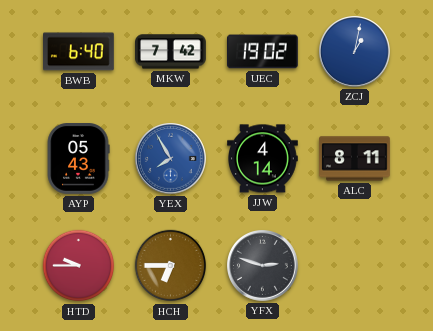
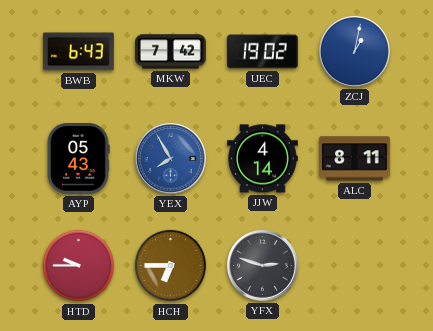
BWB: 6:40 -> 6:43
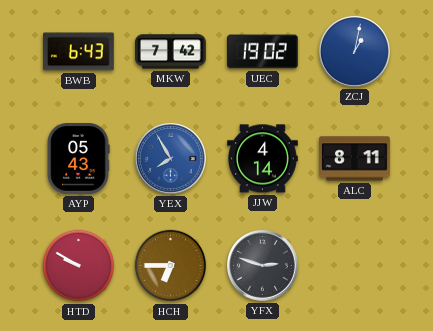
HTD: 9:45 -> 9:50
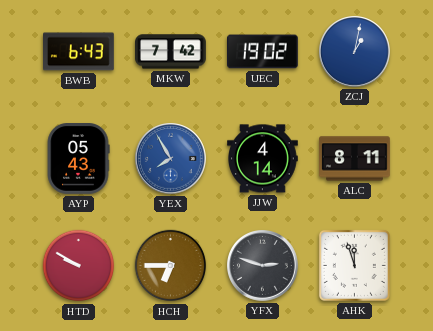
AHK: none -> 11:57
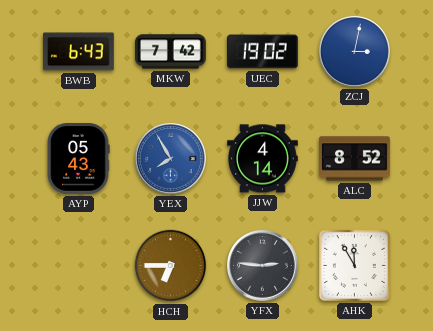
ZCJ: 1:02 -> 3:02
ALC: 8:11 -> 8:52
HTD: 9:50 -> none
YFX: 2:48 -> 2:46
AHK: 11:57 -> 11:55
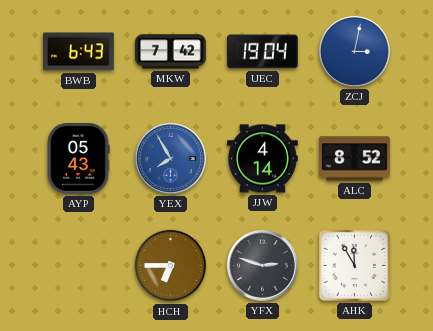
UEC: 19:02 -> 19:04
YFX: 2:46 -> 2:48
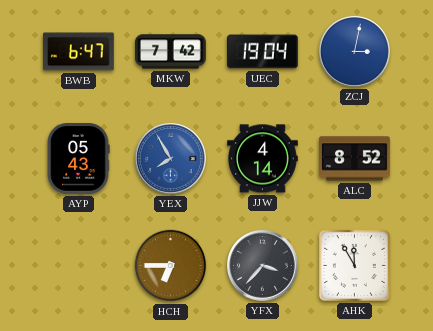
BWB: 6:43 -> 6:47
YFX: 2:48 -> 3:37
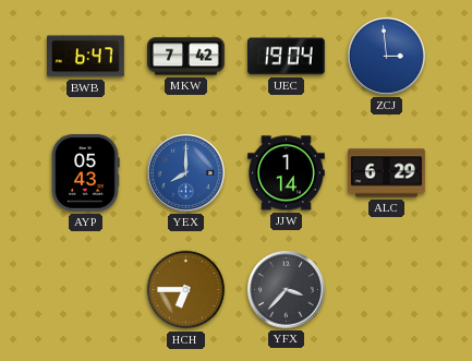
ZCJ: 3:02 -> 2:59
YEX: 7:55 -> 8:00
JJW: 4:14 -> 1:14
ALC: 8:52 -> 6:29
AHK: 11:55 -> none
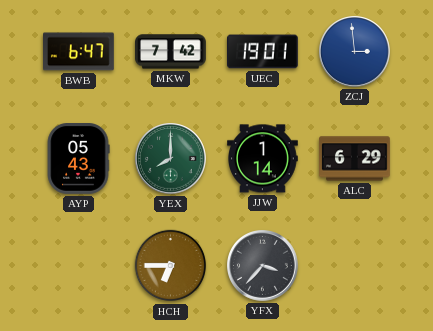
UEC: 19:04 -> 19:01
YEX dial: blue -> green
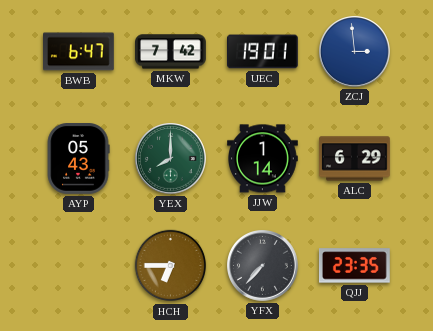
YFX: 3:37 -> 7:37
QJJ: none -> 23:35
